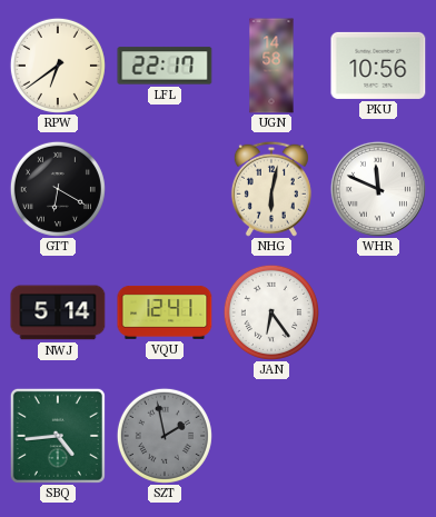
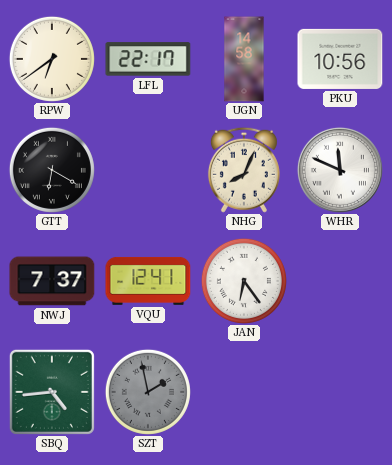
NHG: 6:02 -> 8:04
NWJ: 5:14 -> 7:37
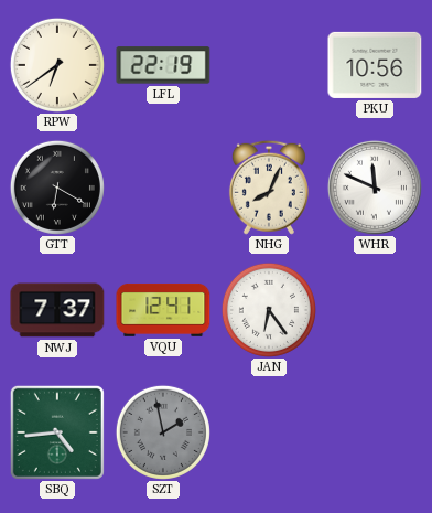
LFL: 22:17 -> 22:19
UGN: 14:58 -> none
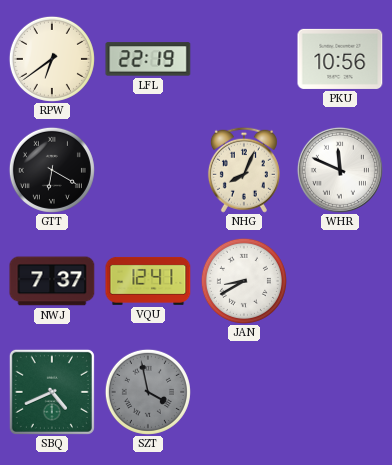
JAN: 6:24 -> 8:40
SBQ: 4:44 -> 4:41
SZT: 1:58 -> 3:58
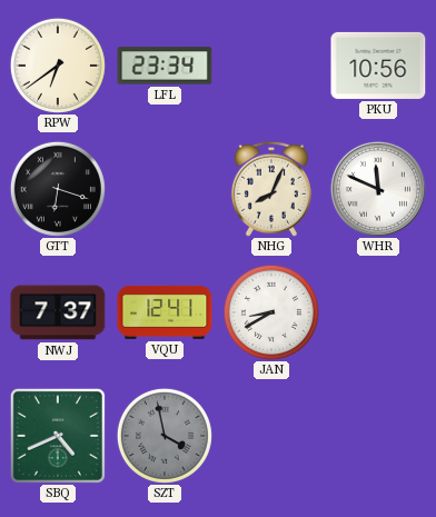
LFL: 22:19 -> 23:34
GTT: 6:20 -> 6:18
